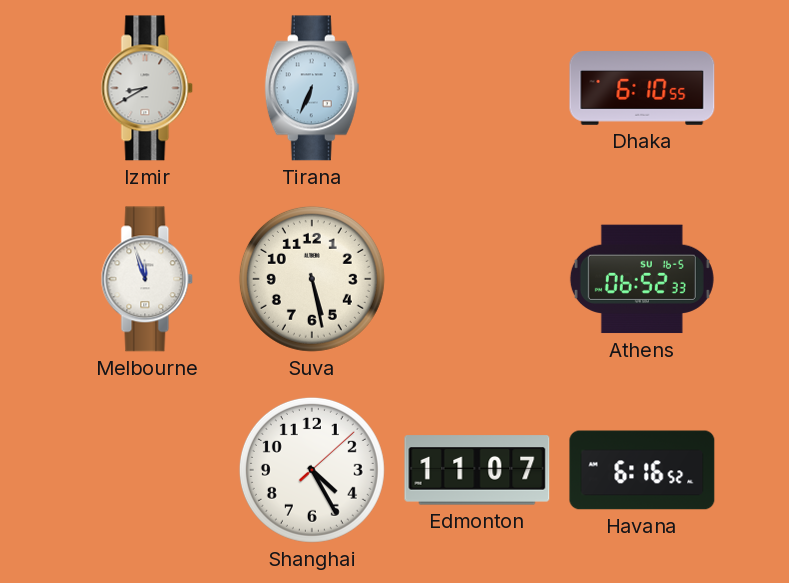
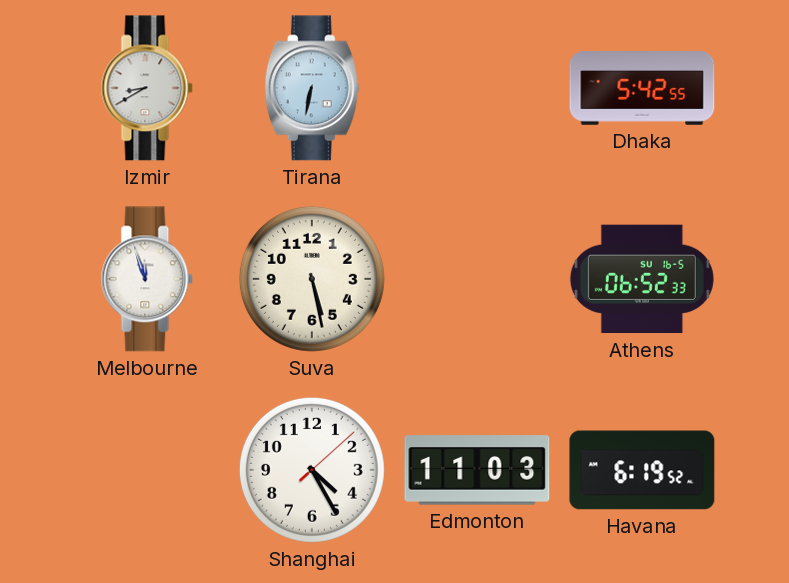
Tirana: 6:34 -> 6:32
Dhaka: 6:10 -> 5:42
Edmonton: 11:07 -> 11:03
Havana: 6:16 -> 6:19
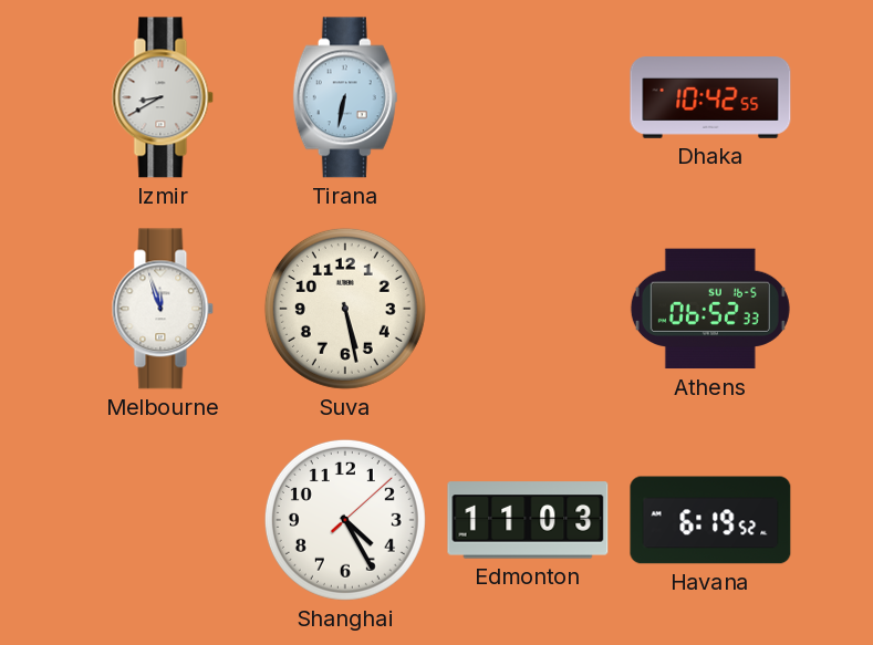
Dhaka: 5:42 -> 10:42
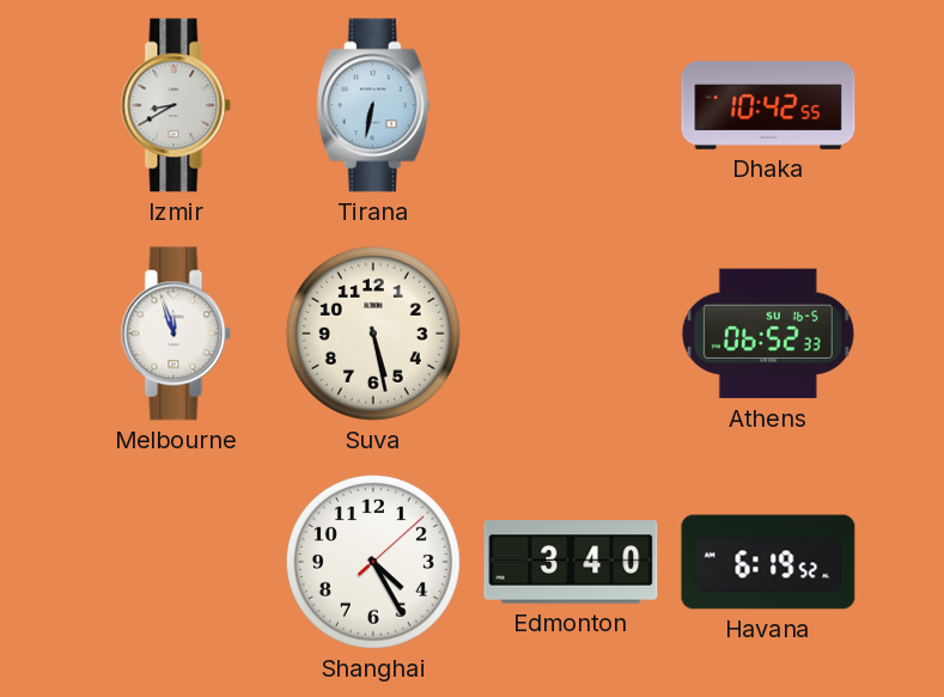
Edmonton: 11:03 -> 3:40
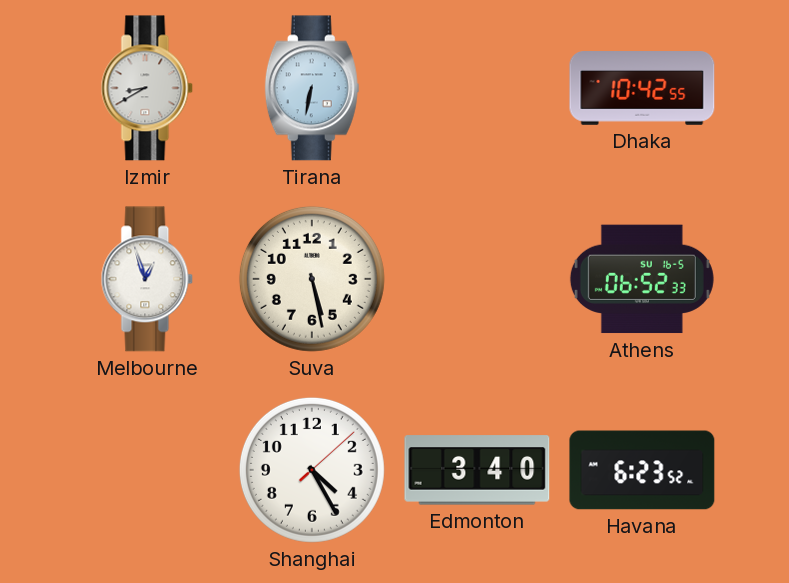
Melbourne: 11:57 -> 12:57
Havana: 6:19 -> 6:23
